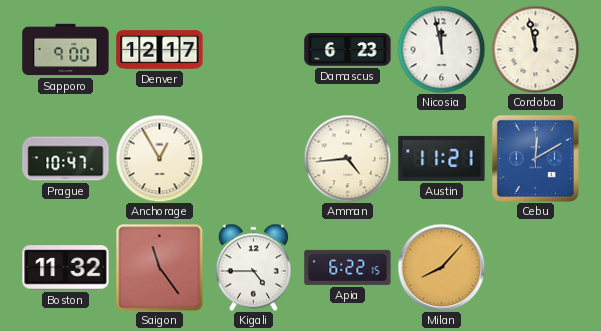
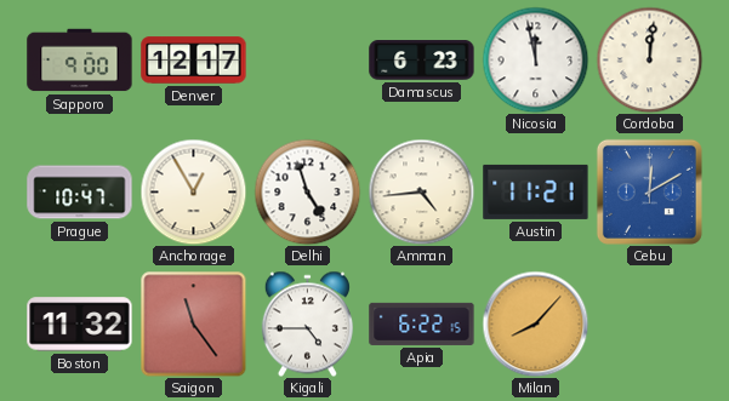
Cordoba: 11:58 -> 12:01
Delhi: none -> 4:57
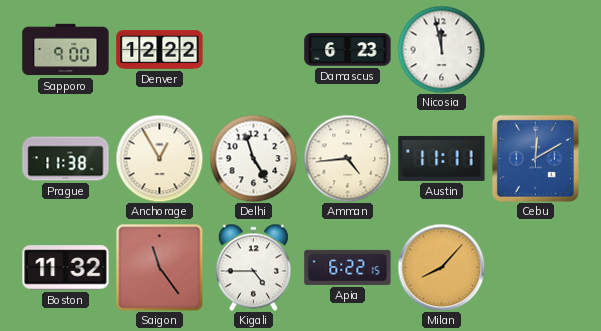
Denver: 12:17 -> 12:22
Cordoba: 12:01 -> none
Prague: 10:47 -> 11:38
Austin: 11:21 -> 11:11
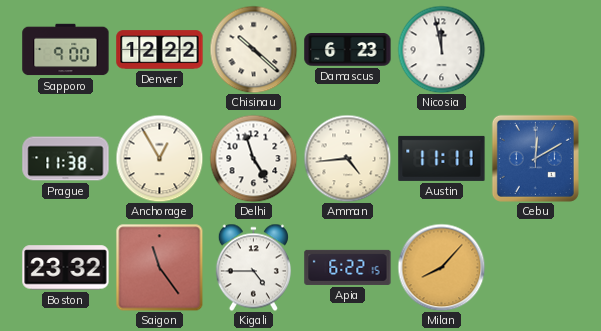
Chisinau: none -> 10:22
Boston: 11:32 -> 23:32
